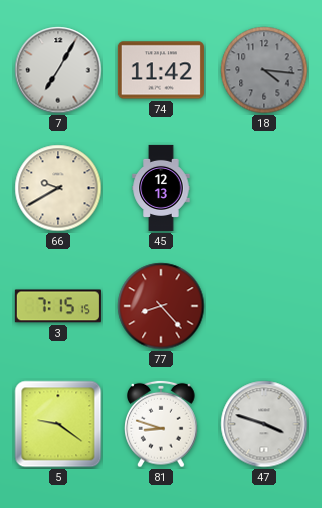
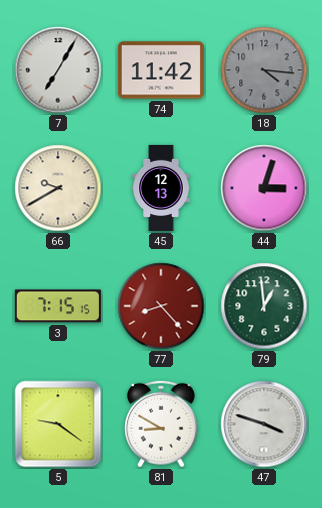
44: none -> 3:03
79: none -> 12:59
81: 8:48 -> 8:50
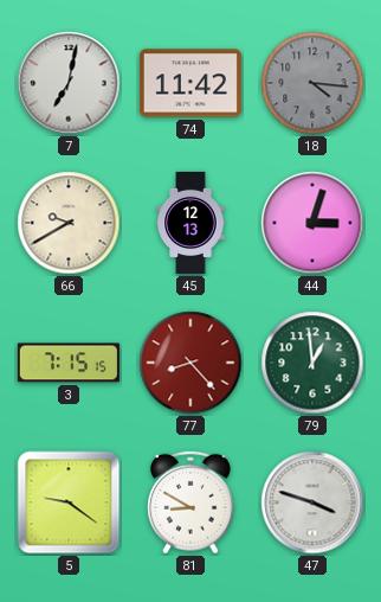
7: 7:05 -> 7:02
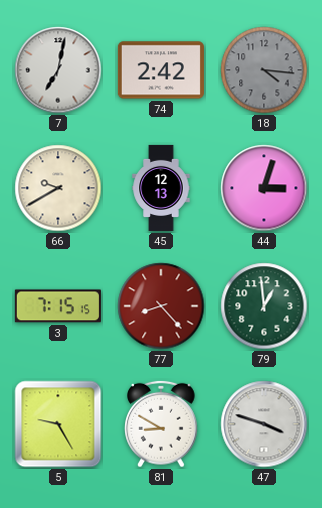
74: 11:42 -> 2:42
5: 9:21 -> 9:25
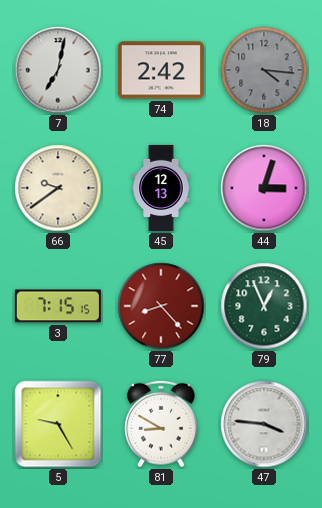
66: 9:40 -> 9:39
79: 12:59 -> 12:56
47: 3:48 -> 3:46
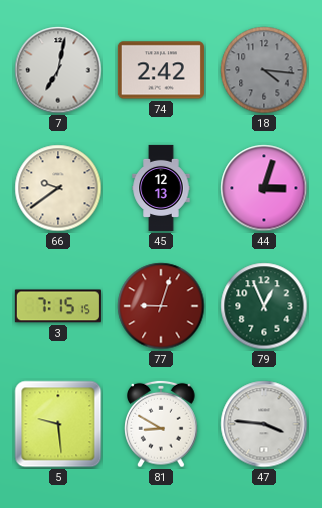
77: 8:23 -> 9:03
5: 9:25 -> 9:29
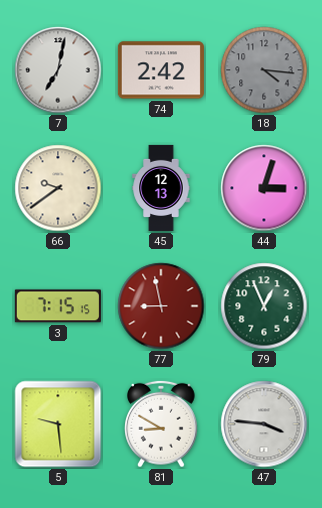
77: 9:03 -> 8:58
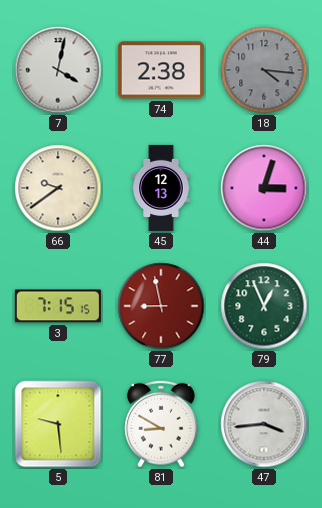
7: 7:02 -> 4:02
74: 2:42 -> 2:38
47: 3:46 -> 3:44
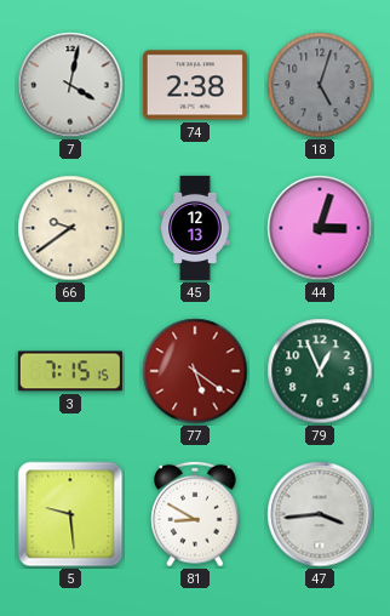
18: 4:16 -> 5:03
77: 8:58 -> 5:21
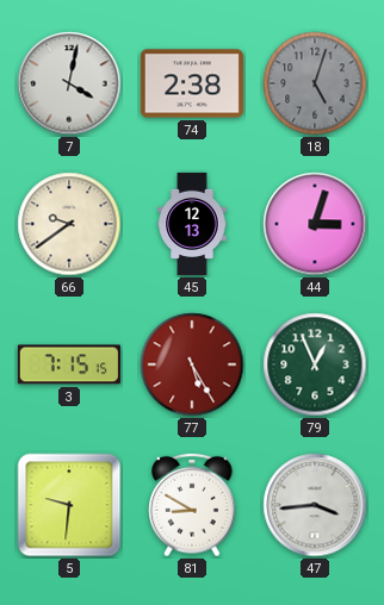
77: 5:21 -> 5:25
5: 9:29 -> 9:31
